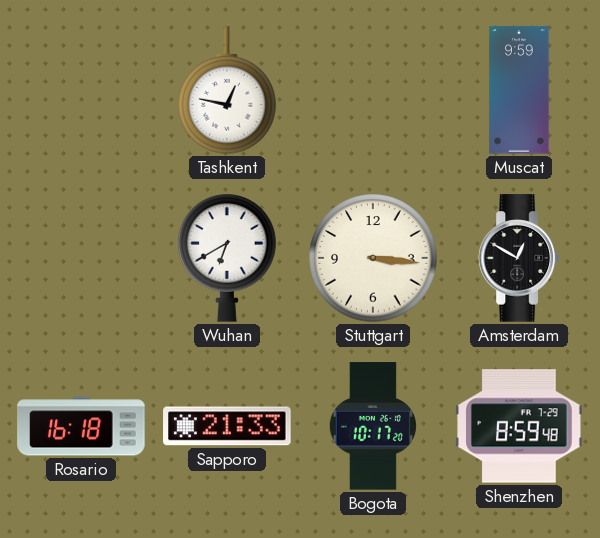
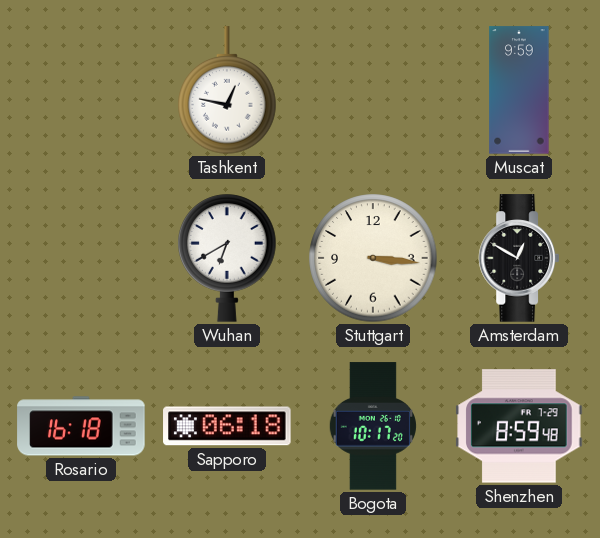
Sapporo: 21:33 -> 06:18
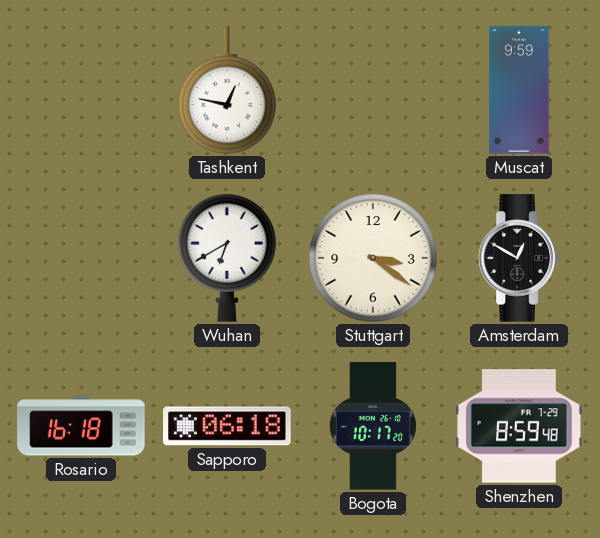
Stuttgart: 3:16 -> 3:21
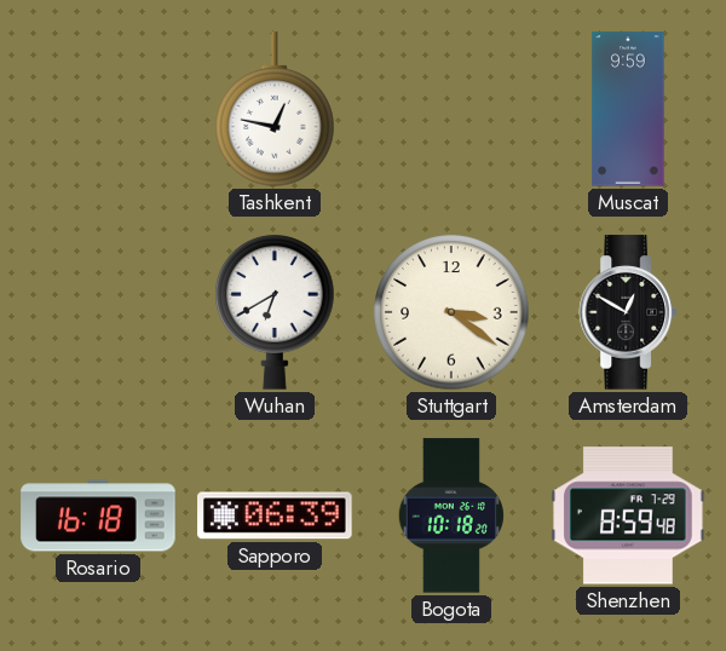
Sapporo: 06:18 -> 06:39
Bogota: 10:17 -> 10:18
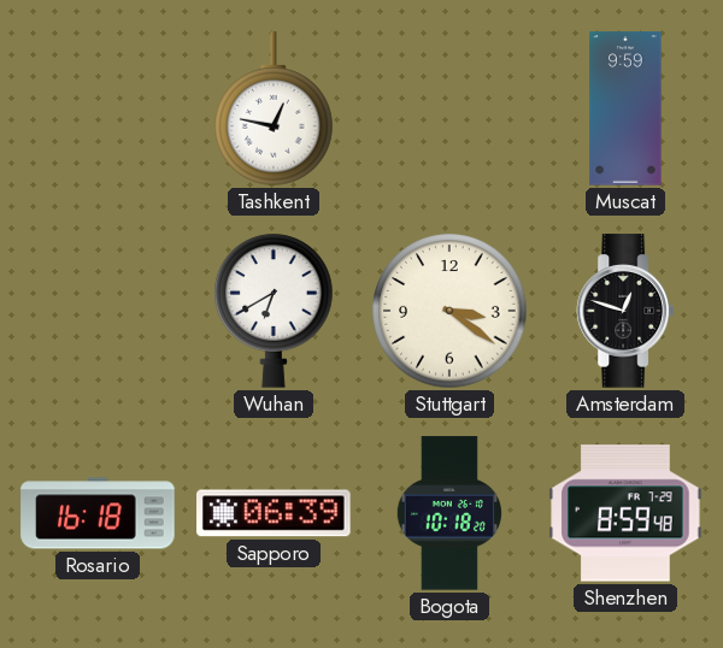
Amsterdam: 12:50 -> 12:48
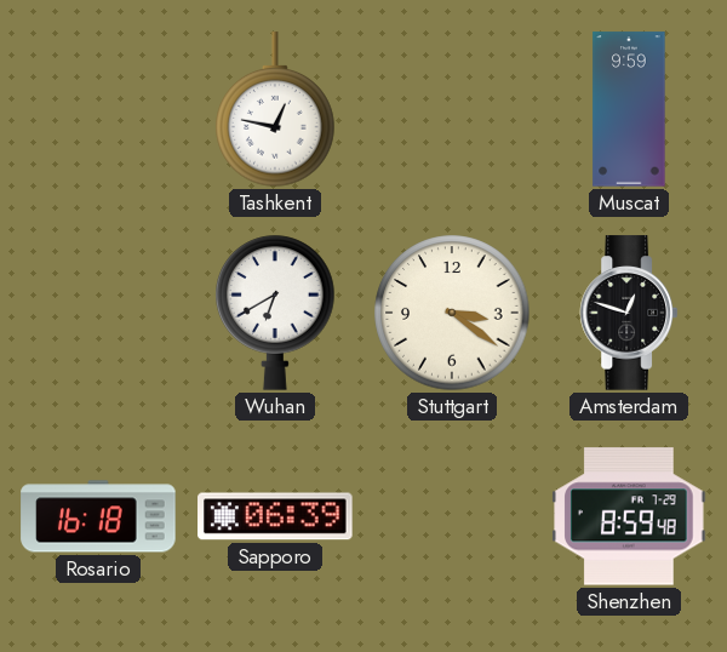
Bogota: 10:18 -> none
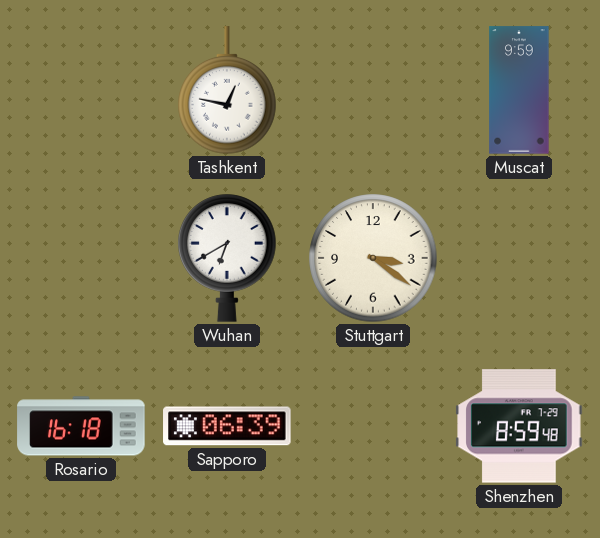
Amsterdam: 12:48 -> none
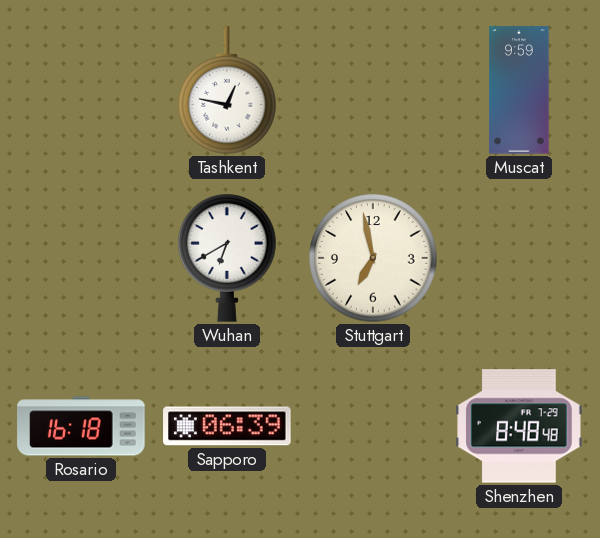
Stuttgart: 3:21 -> 6:58
Shenzhen: 8:59 -> 8:48
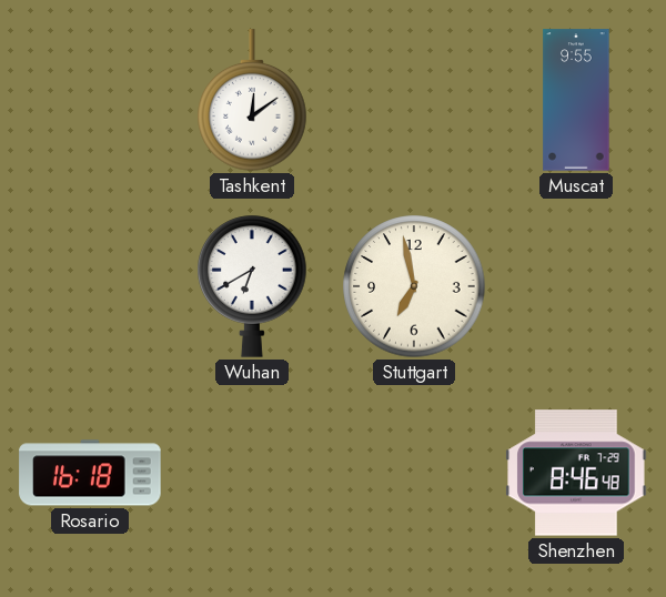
Tashkent: 12:47 -> 12:09
Muscat: 9:59 -> 9:55
Sapporo: 06:39 -> none
Shenzhen: 8:48 -> 8:46
